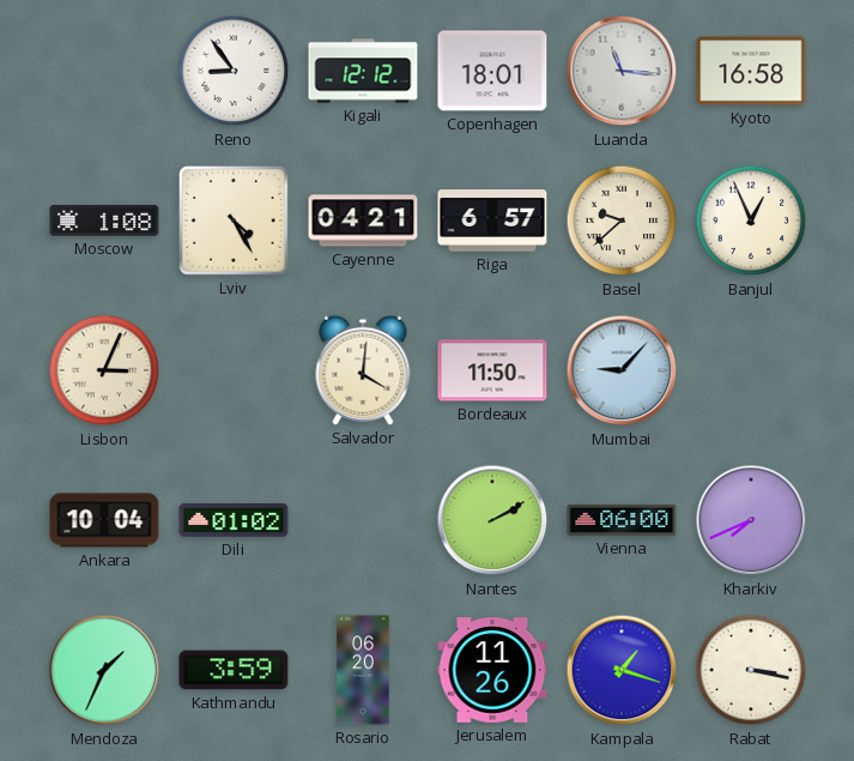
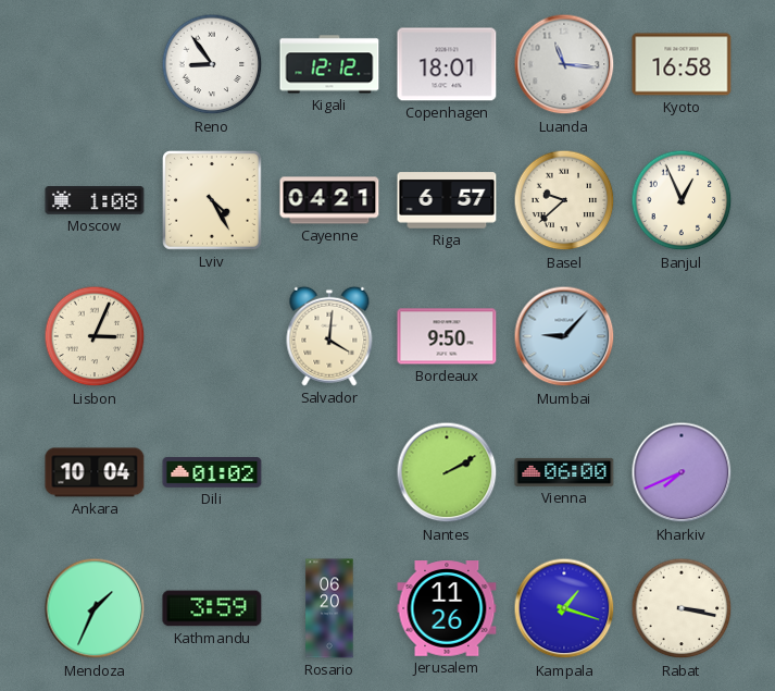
Bordeaux: 11:50 -> 9:50
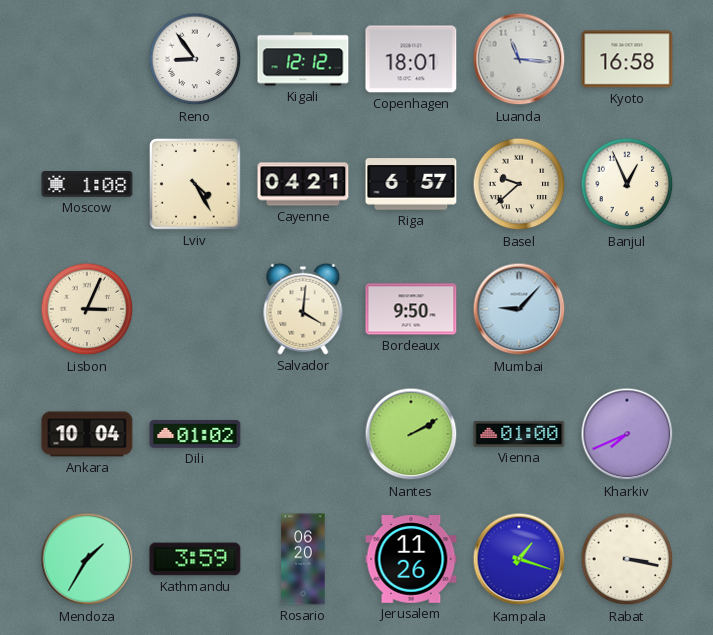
Vienna: 06:00 -> 01:00
Mendoza: 1:34 -> 1:35
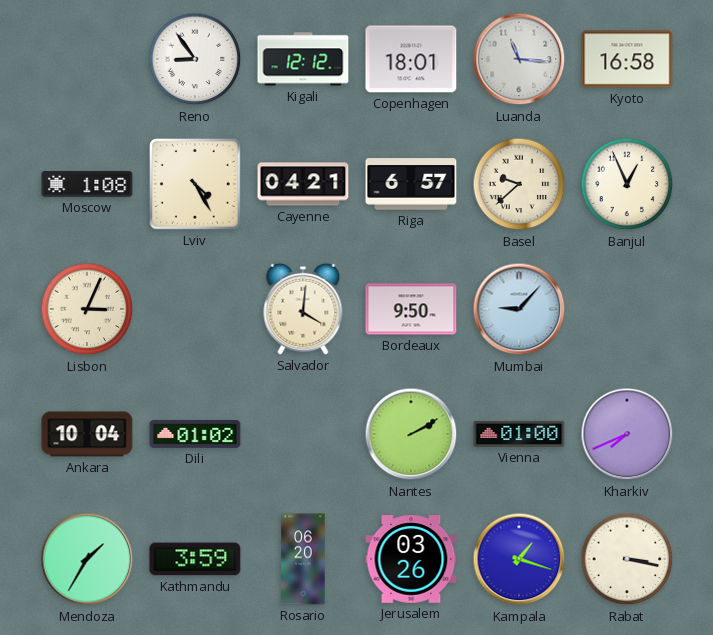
Jerusalem: 11:26 -> 03:26
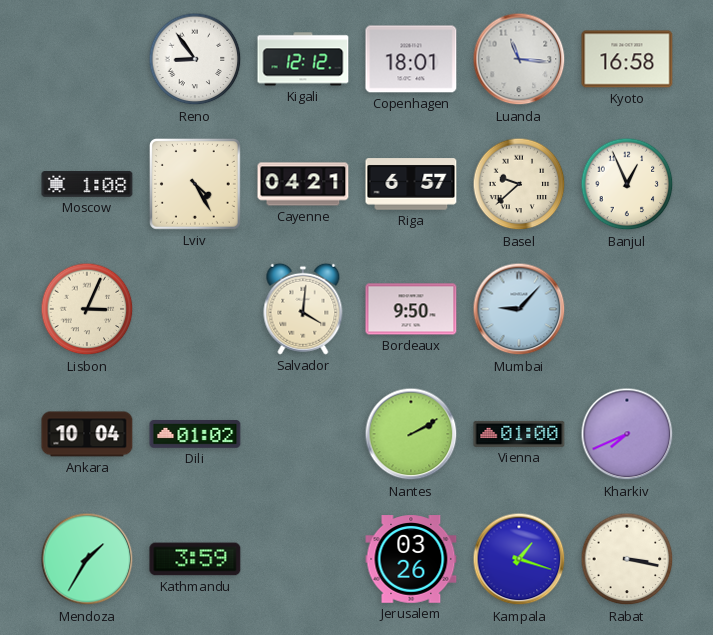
Rosario: 06:20 -> none
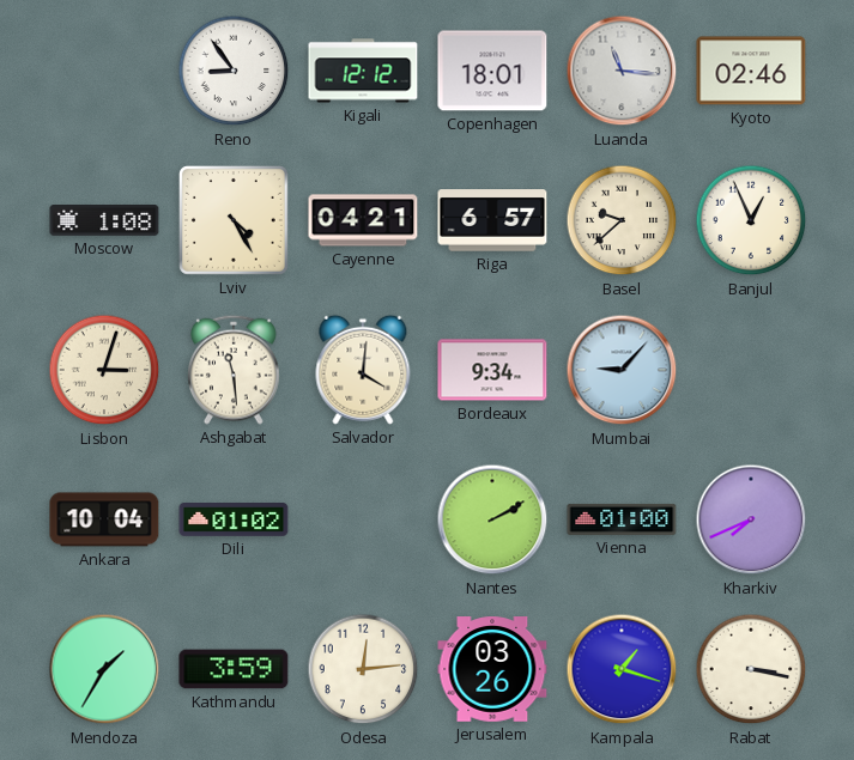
Kyoto: 16:58 -> 02:46
Lisbon: 3:04 -> 3:03
Ashgabat: none -> 11:29
Bordeaux: 9:50 -> 9:34
Odesa: none -> 12:14
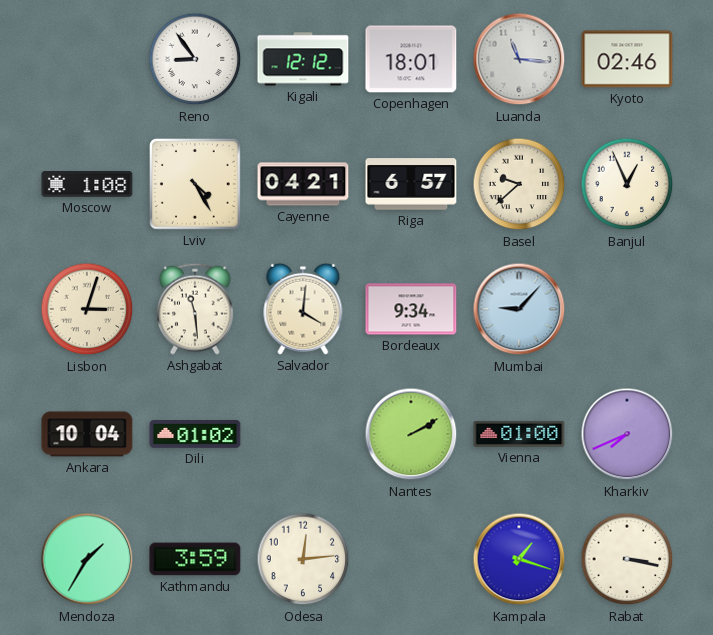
Jerusalem: 03:26 -> none
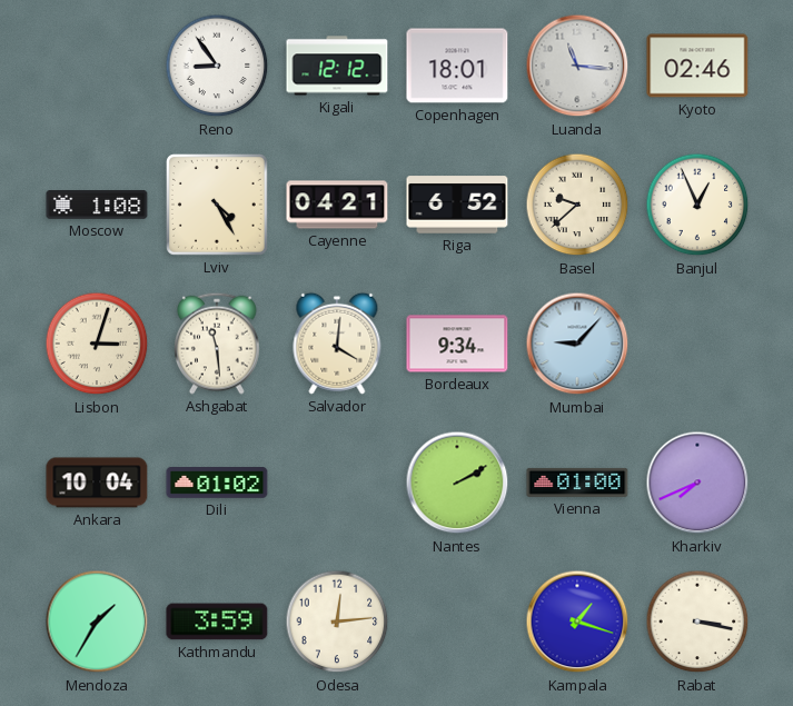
Riga: 6:57 -> 6:52
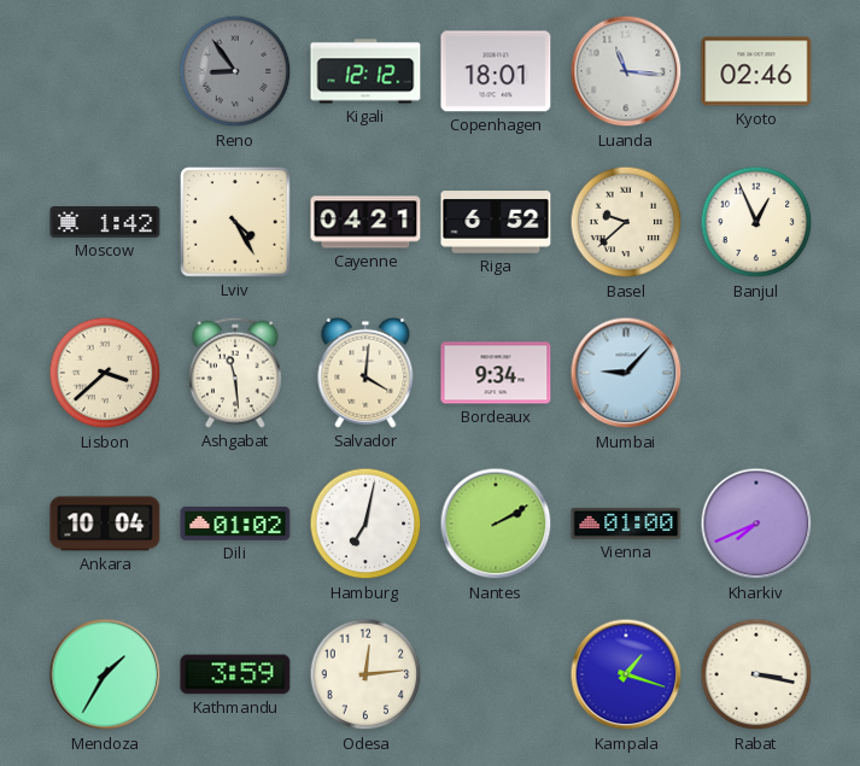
Reno dial: white -> grey
Moscow: 1:08 -> 1:42
Lisbon: 3:03 -> 3:38
Hamburg: none -> 7:02
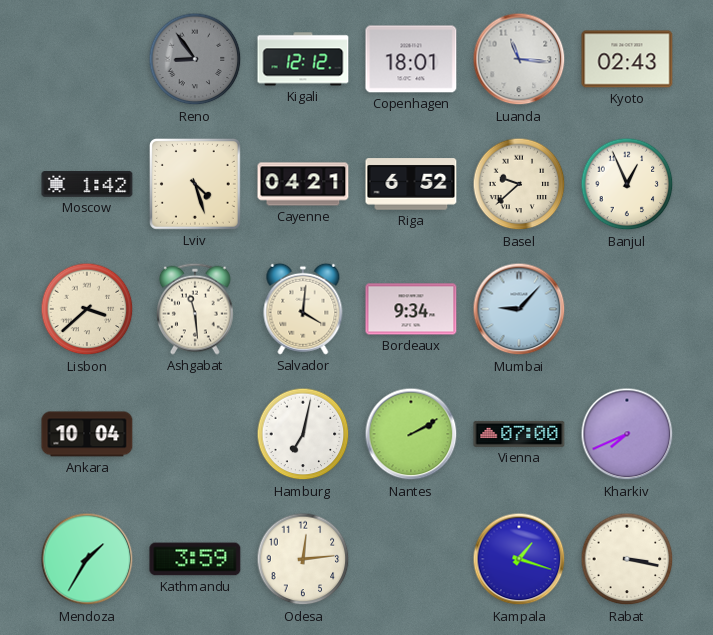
Kyoto: 02:46 -> 02:43
Lviv: 4:25 -> 4:27
Dili: 01:02 -> none
Vienna: 01:00 -> 07:00
